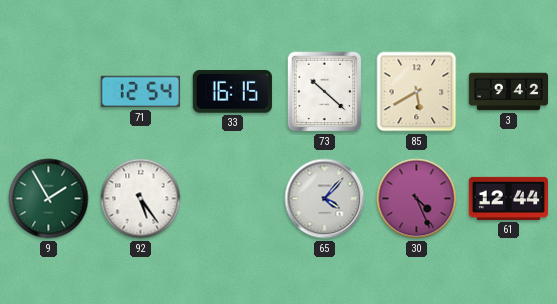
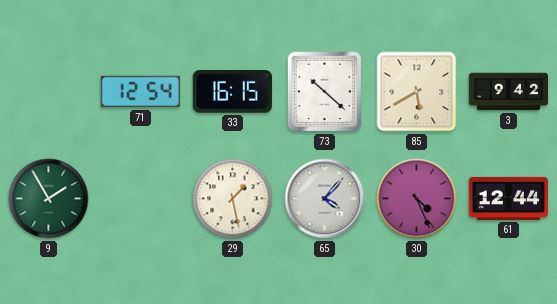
92: 5:24 -> none
29: none -> 1:28
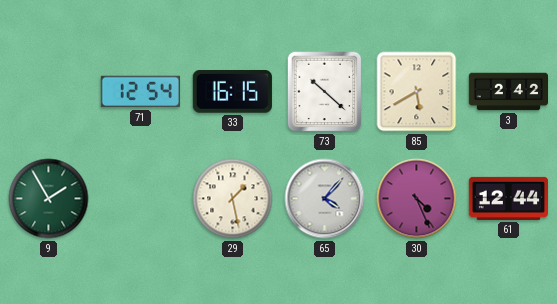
3: 9:42 -> 2:42
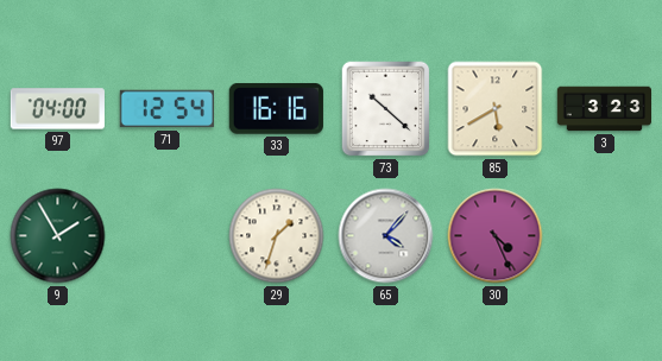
97: none -> 04:00
33: 16:15 -> 16:16
3: 2:42 -> 3:23
29: 1:28 -> 1:33
61: 12:44 -> none
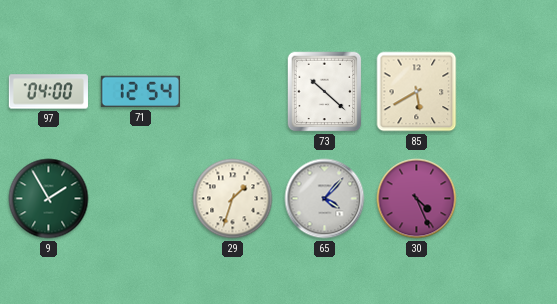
33: 16:16 -> none
3: 3:23 -> none
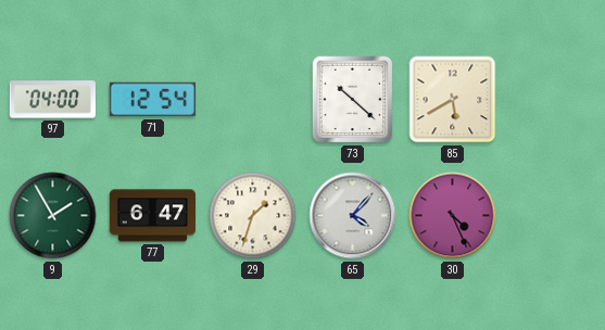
77: none -> 6:47
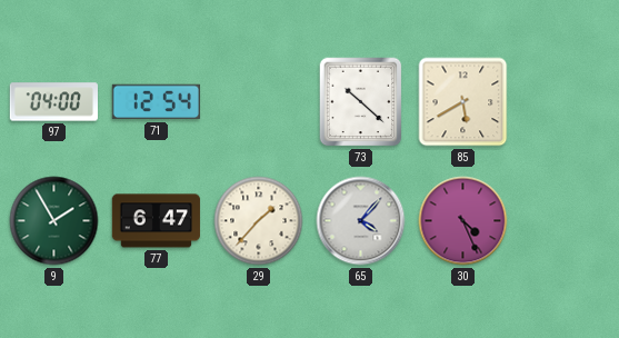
29: 1:33 -> 1:37
